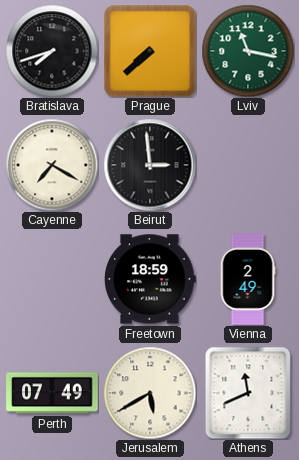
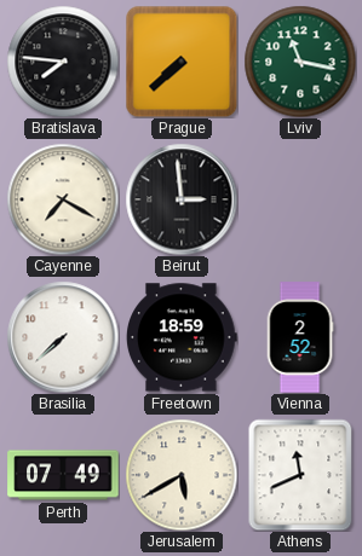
Bratislava: 7:42 -> 7:46
Brasilia: none -> 7:38
Vienna: 2:49 -> 2:52
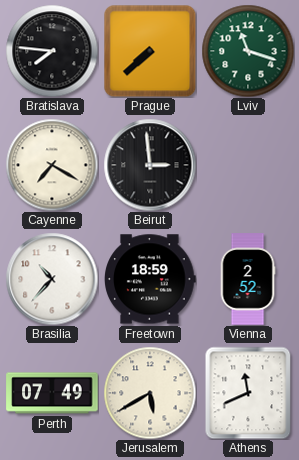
Lviv: 11:17 -> 11:18
Brasilia: 7:38 -> 10:37
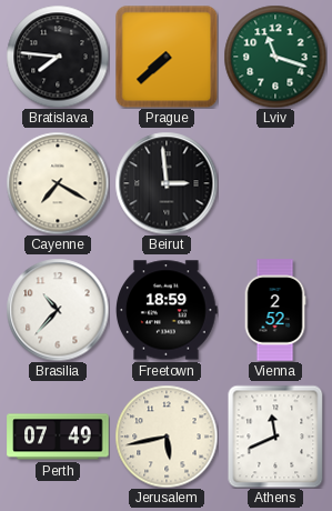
Jerusalem: 5:40 -> 5:43
